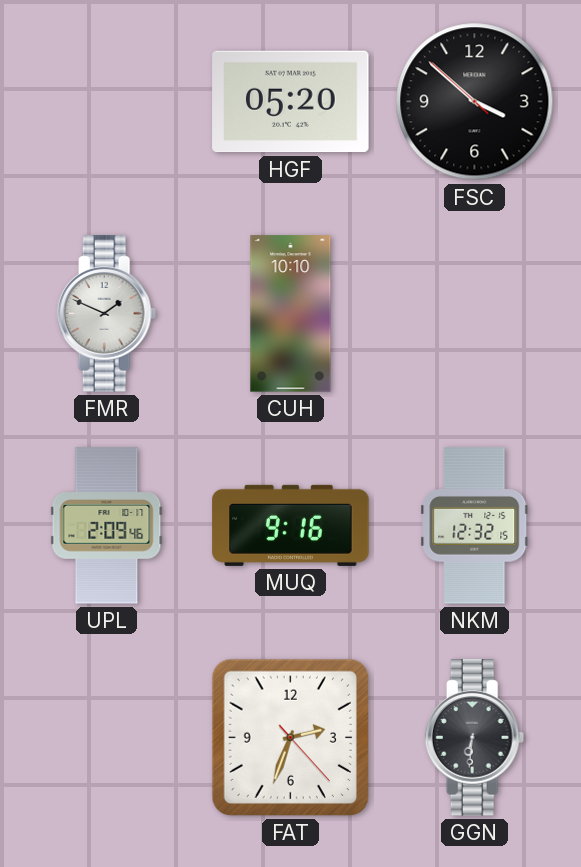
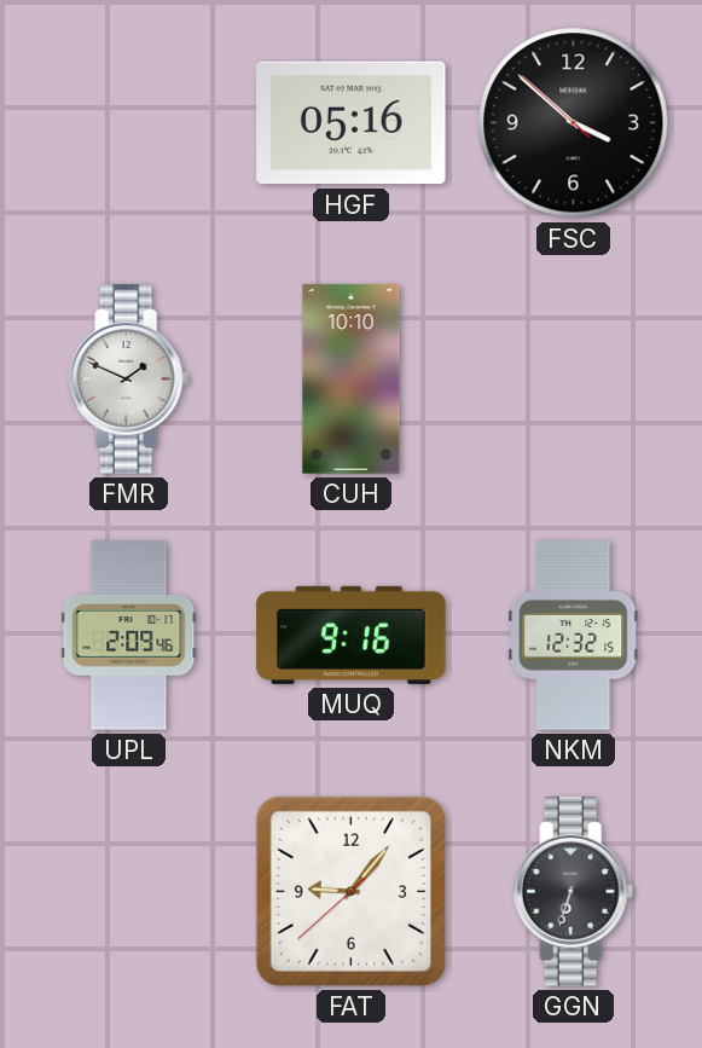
HGF: 05:20 -> 05:16
FAT: 2:33 -> 9:06
GGN: 6:31 -> 6:33
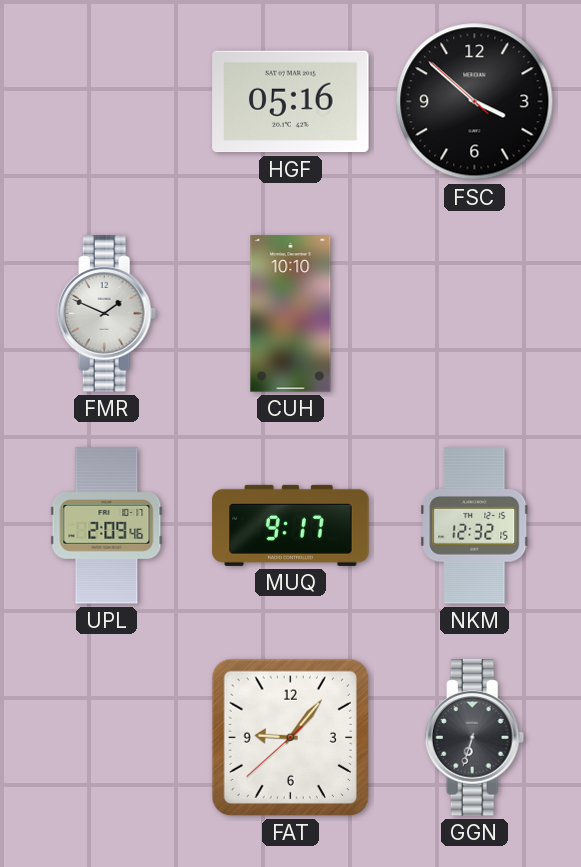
MUQ: 9:16 -> 9:17
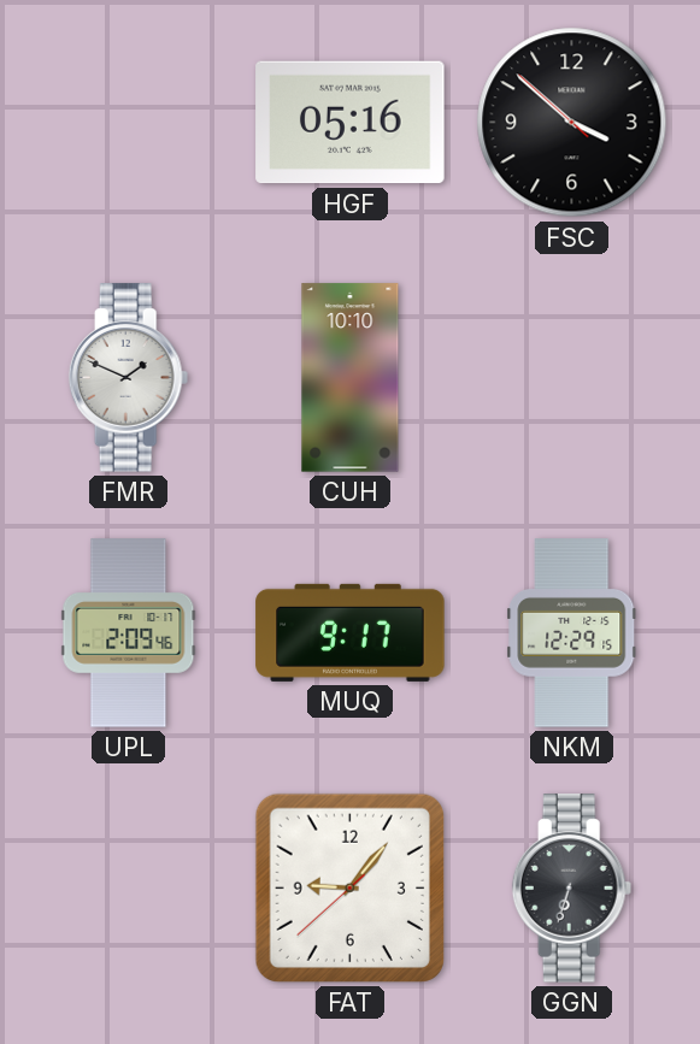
NKM: 12:32 -> 12:29
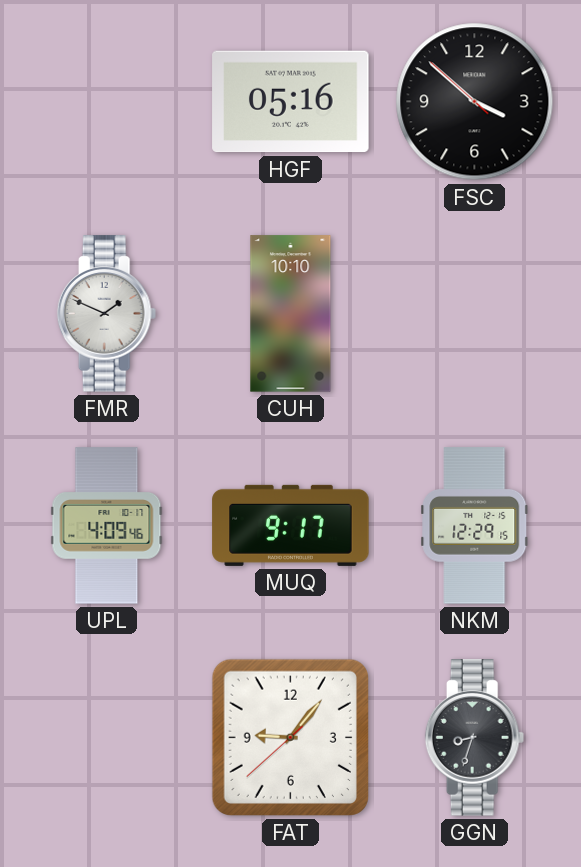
UPL: 2:09 -> 4:09
GGN: 6:33 -> 8:33
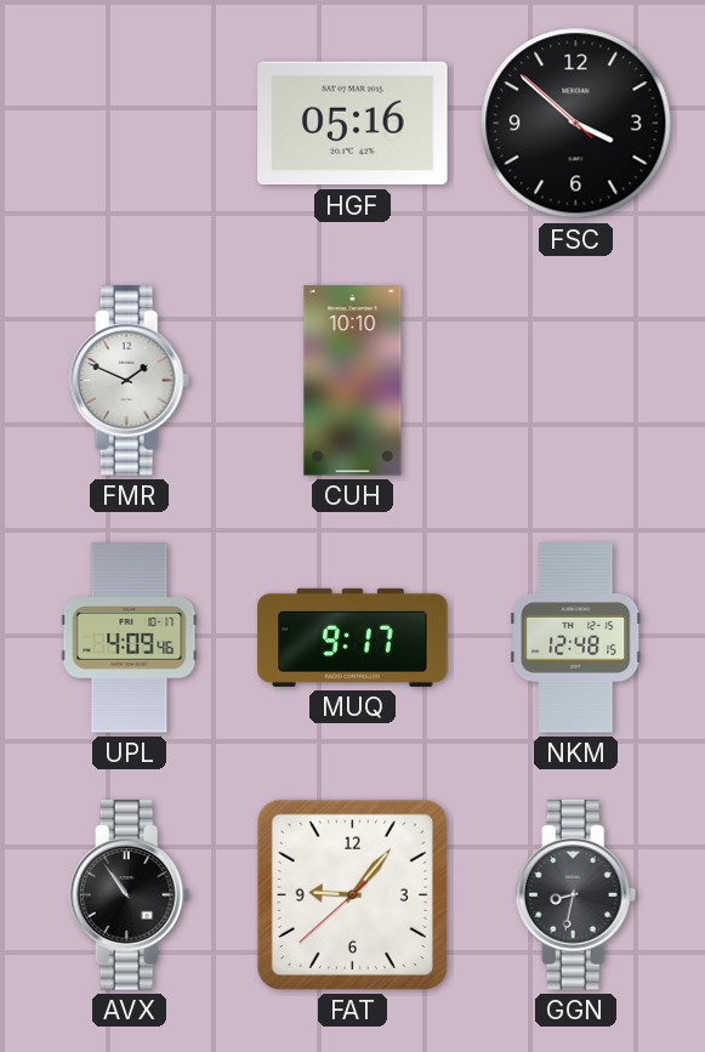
NKM: 12:29 -> 12:48
AVX: none -> 10:54
GGN: 8:33 -> 8:32
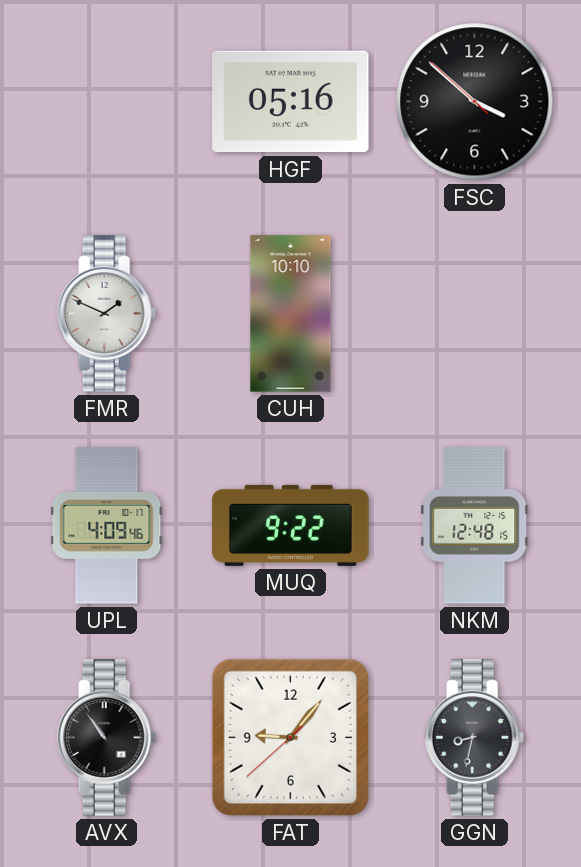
MUQ: 9:17 -> 9:22
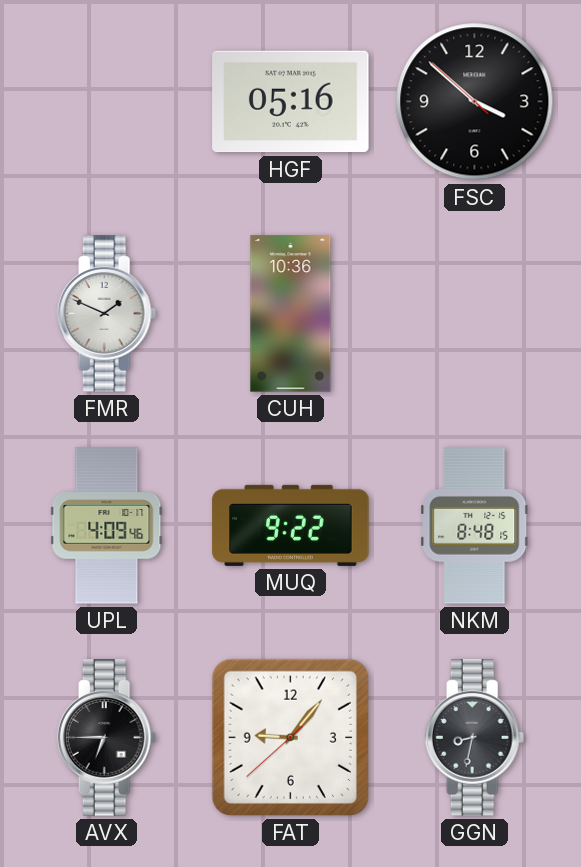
CUH: 10:10 -> 10:36
NKM: 12:48 -> 8:48
AVX: 10:54 -> 6:45
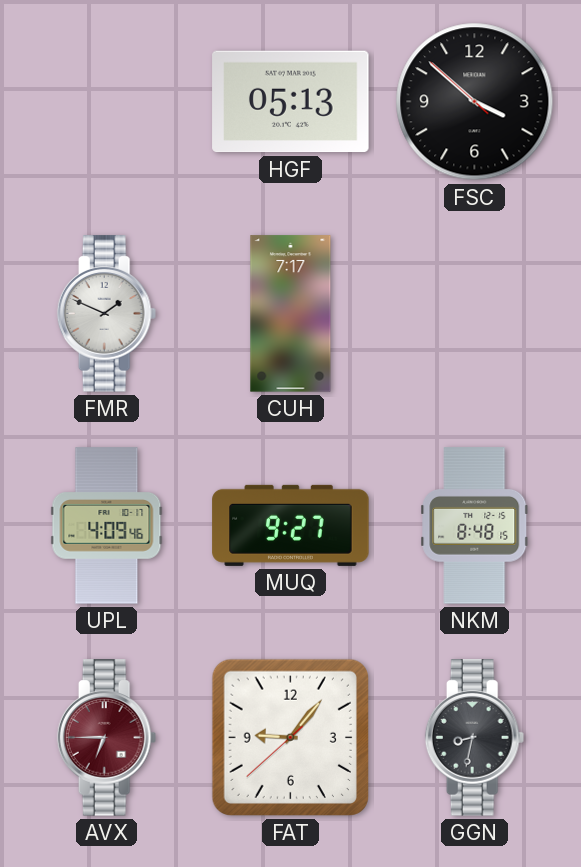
HGF: 05:16 -> 05:13
CUH: 10:36 -> 7:17
MUQ: 9:22 -> 9:27
AVX dial: black -> burgundy
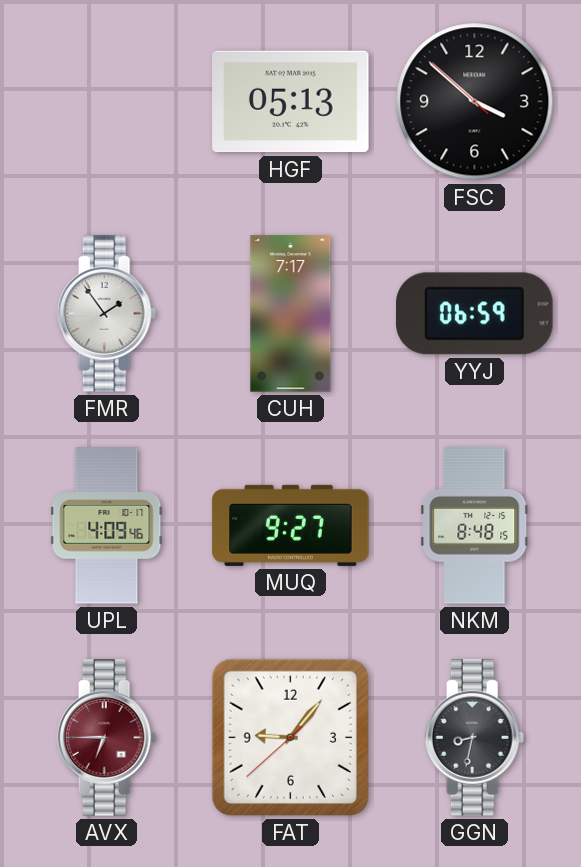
FMR: 1:49 -> 1:54
YYJ: none -> 06:59
